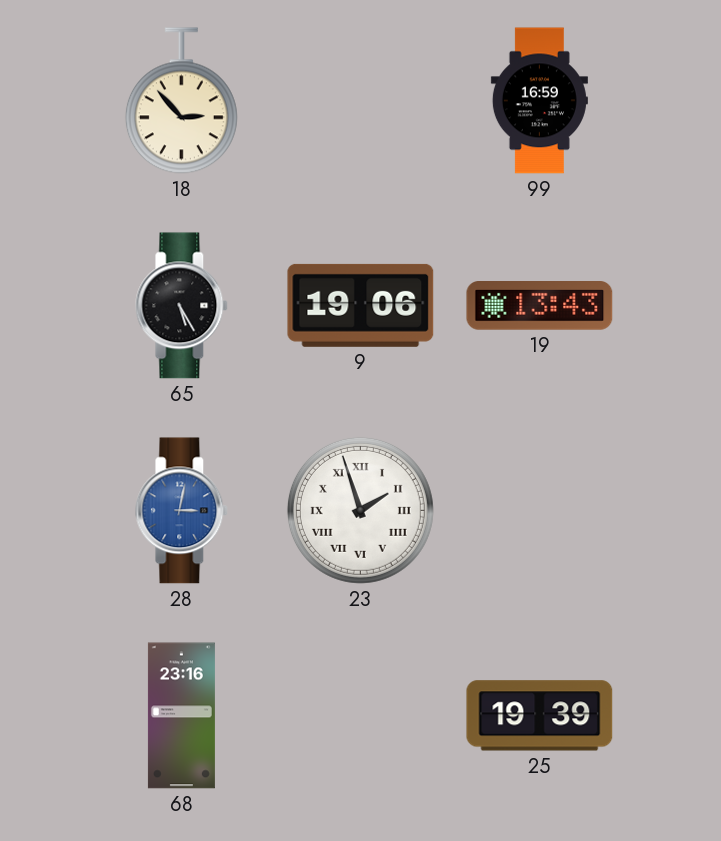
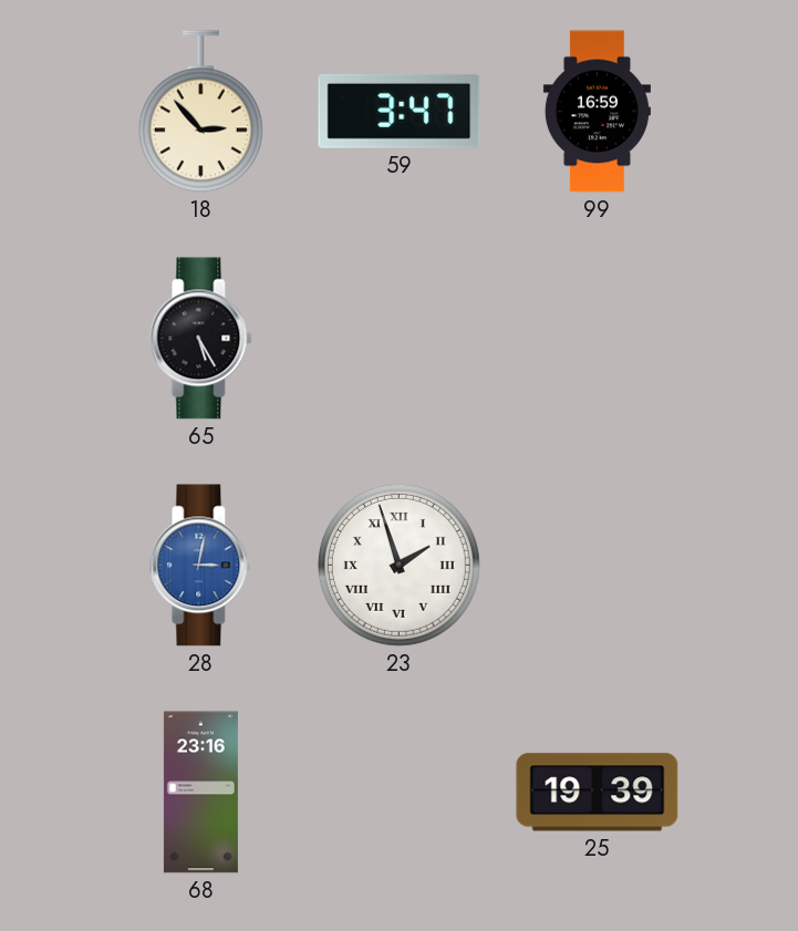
59: none -> 3:47
9: 19:06 -> none
19: 13:43 -> none
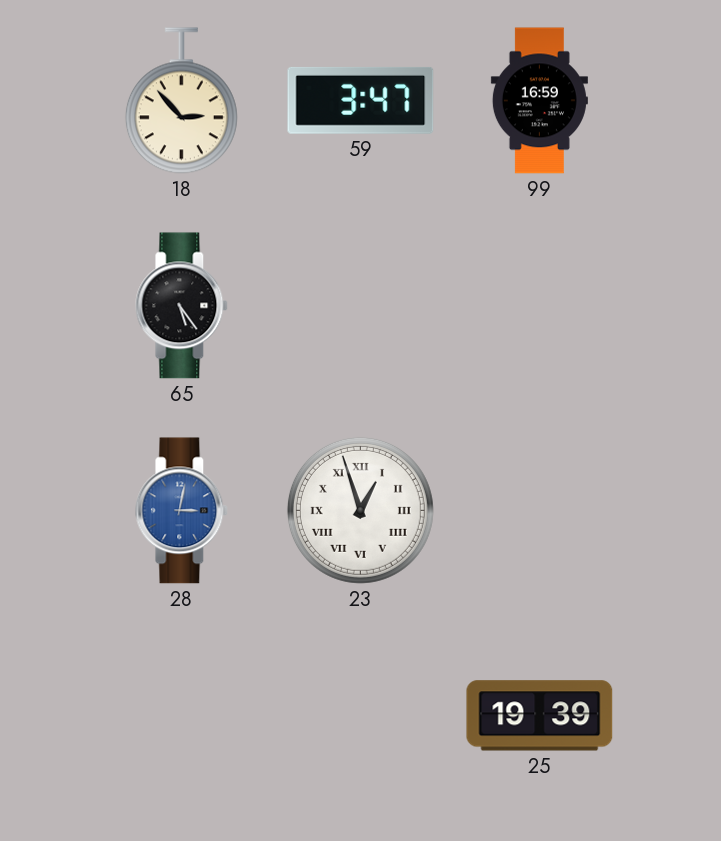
65: 5:25 -> 5:24
23: 1:57 -> 12:57
68: 23:16 -> none
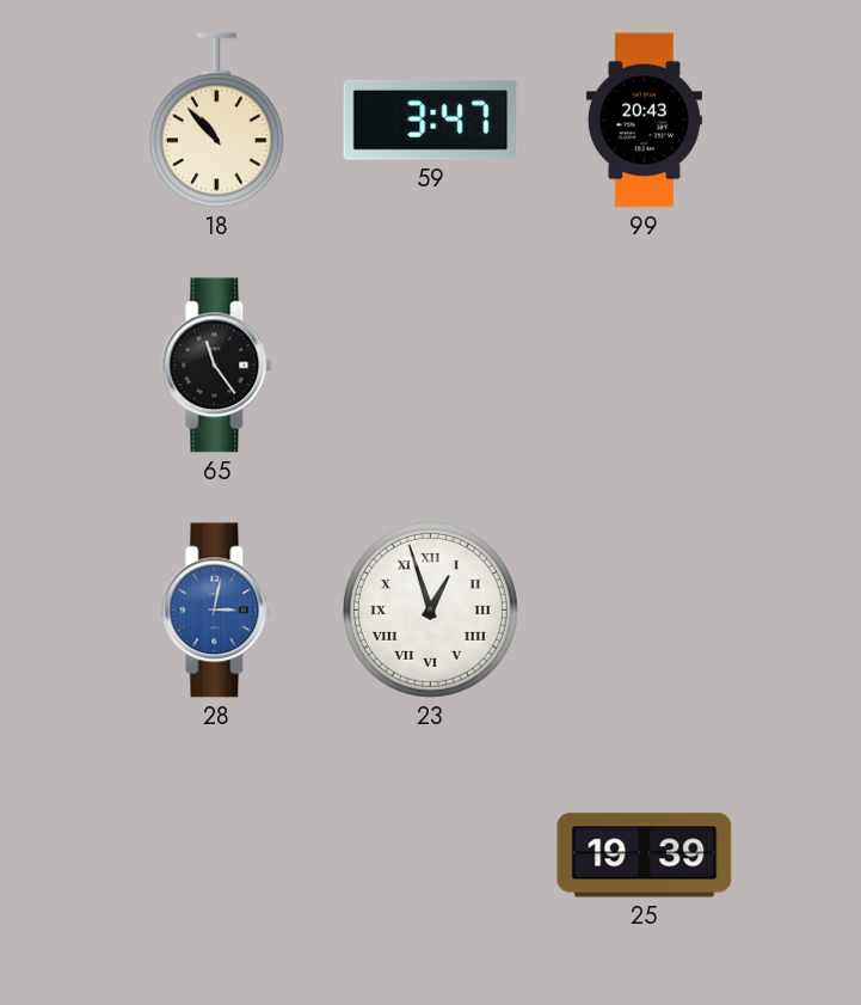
18: 2:53 -> 10:53
99: 16:59 -> 20:43
65: 5:24 -> 11:24
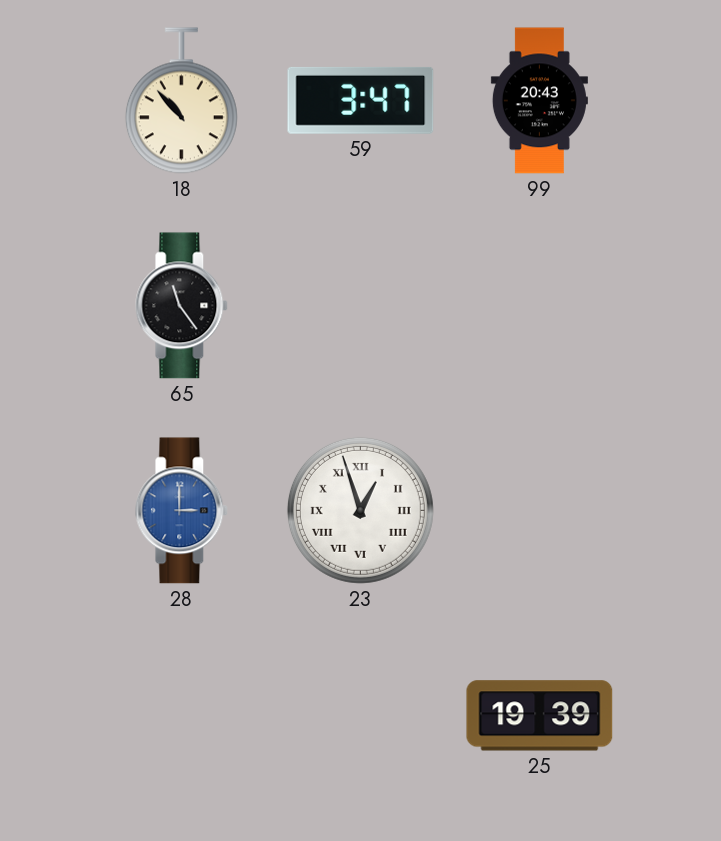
28: 3:02 -> 3:00
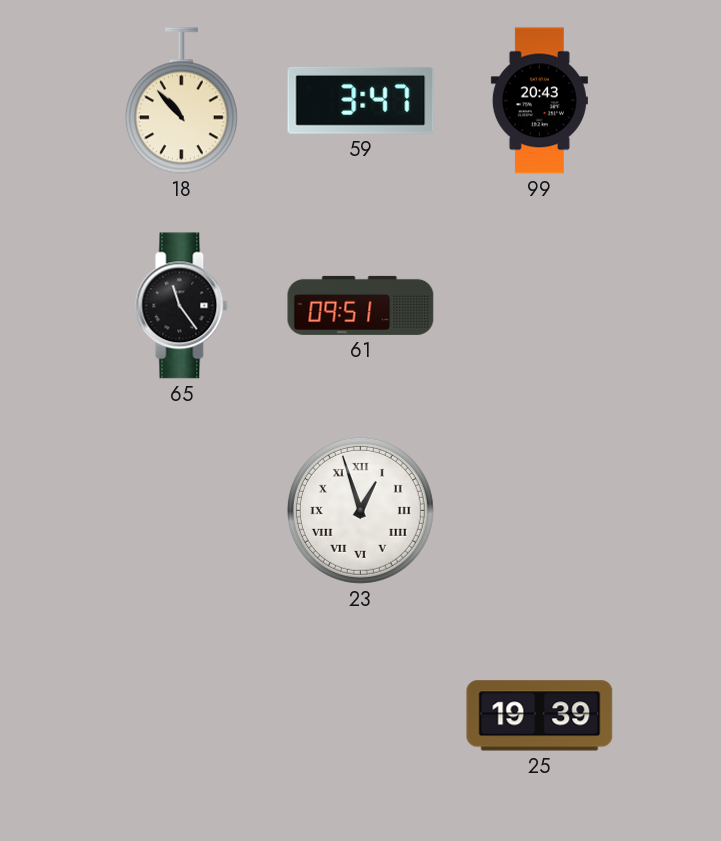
61: none -> 09:51
28: 3:00 -> none
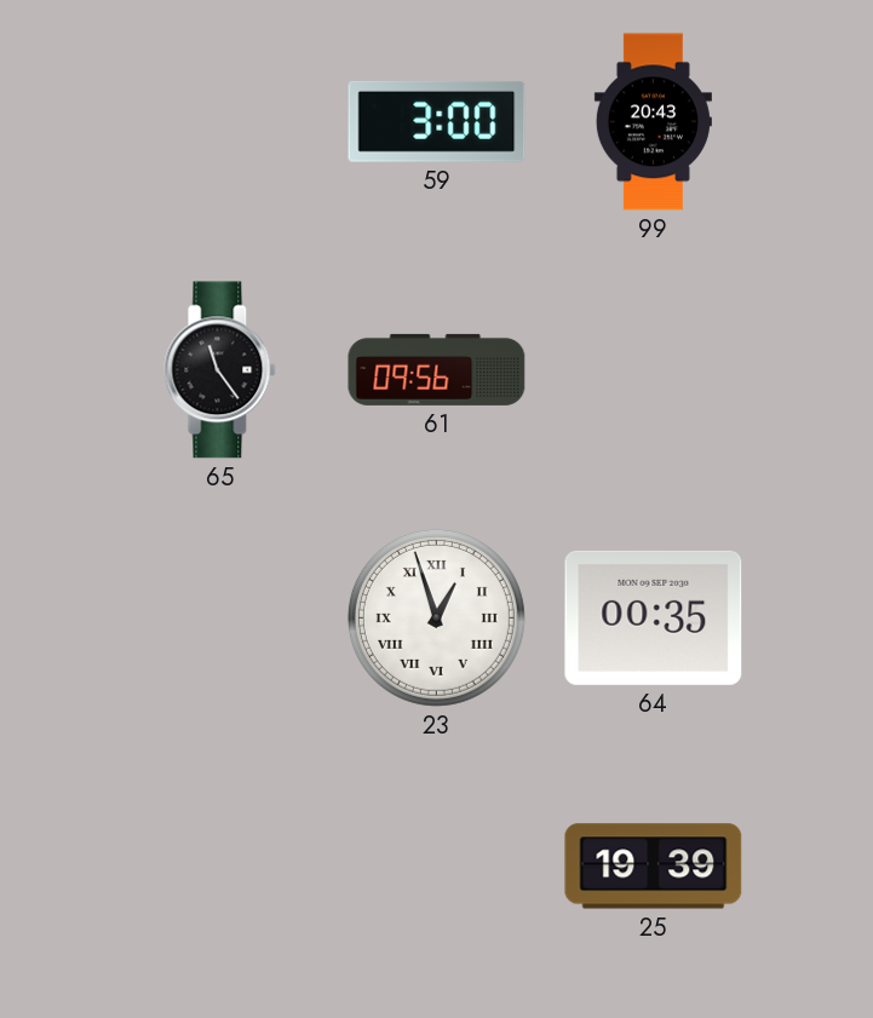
18: 10:53 -> none
59: 3:47 -> 3:00
61: 09:51 -> 09:56
64: none -> 00:35
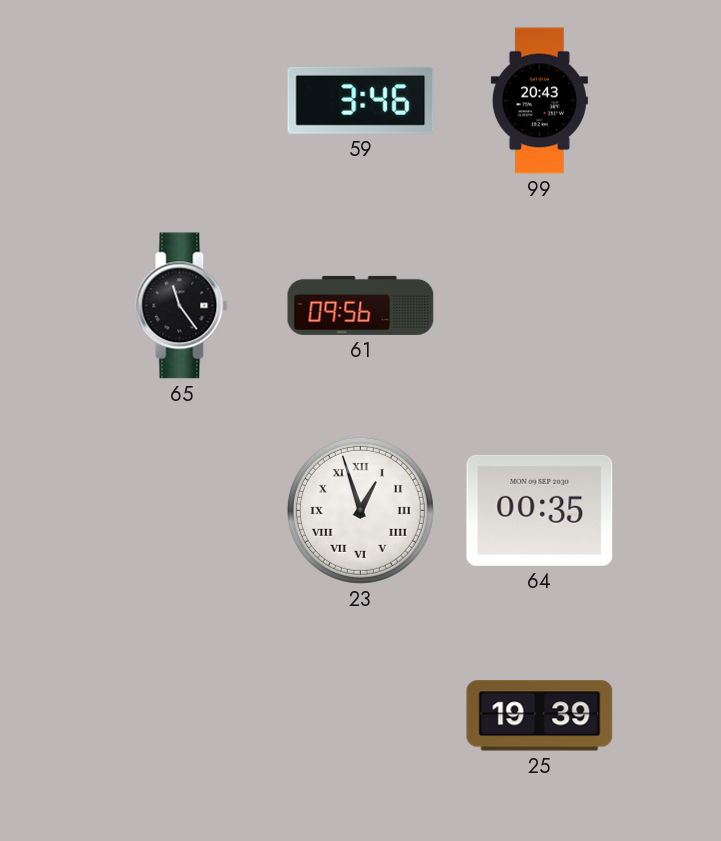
59: 3:00 -> 3:46
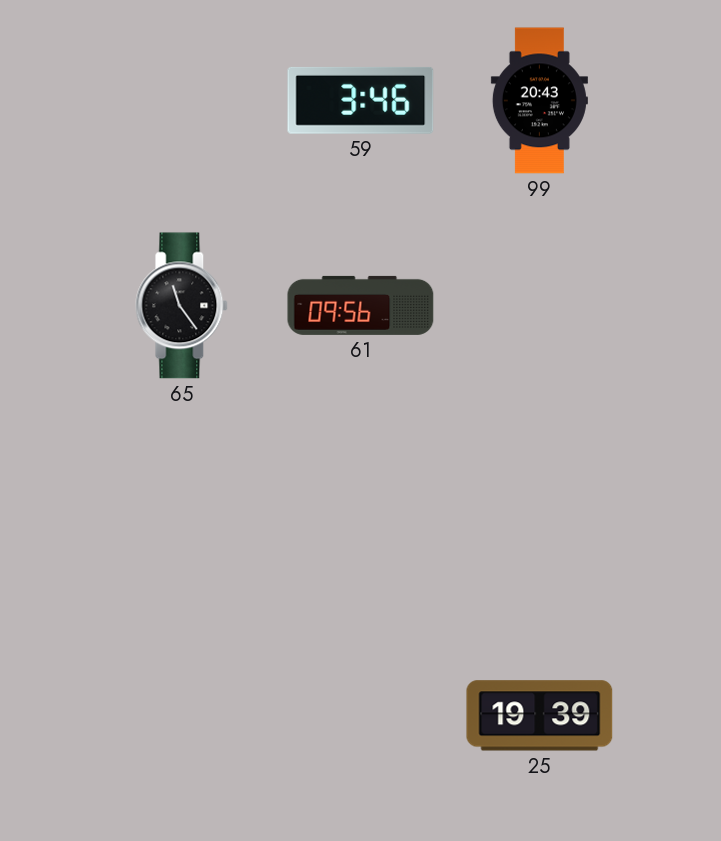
23: 12:57 -> none
64: 00:35 -> none
